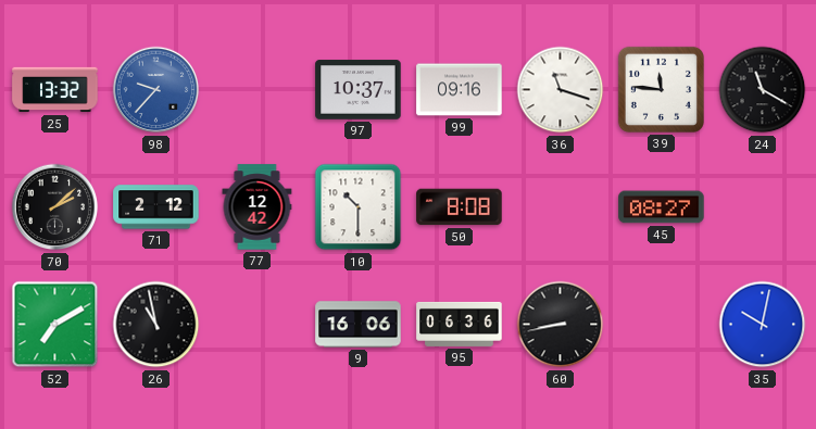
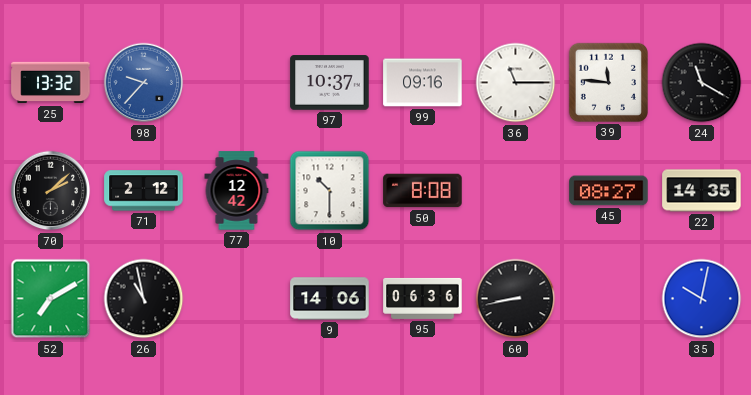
36: 11:18 -> 11:15
22: none -> 14:35
9: 16:06 -> 14:06
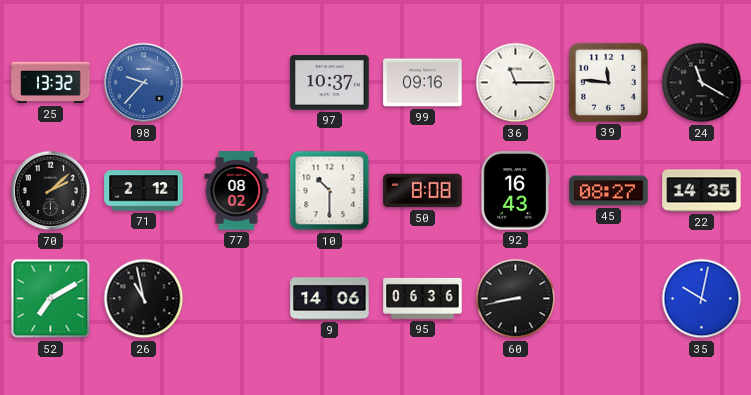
77: 12:42 -> 08:02
92: none -> 16:43
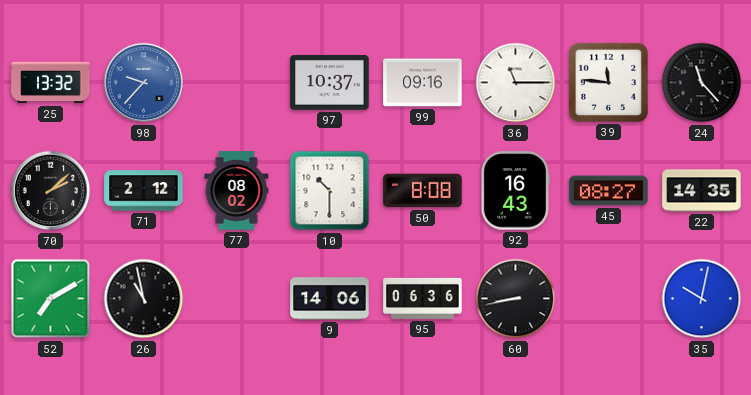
24: 11:20 -> 11:23
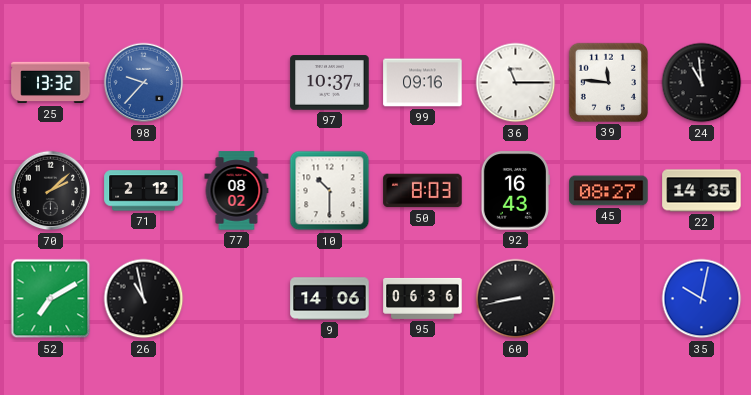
24: 11:23 -> 10:59
50: 8:08 -> 8:03
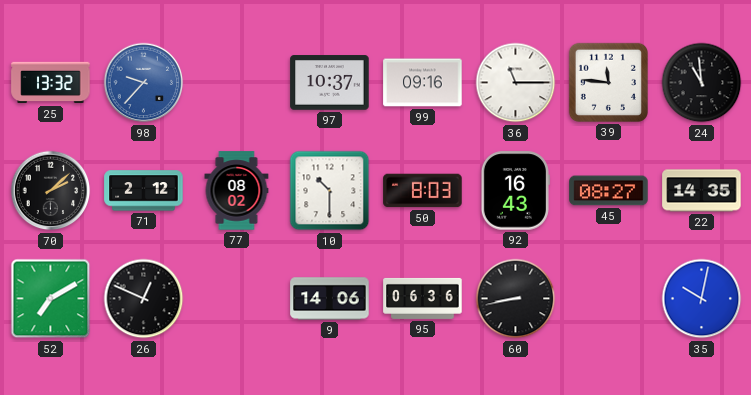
26: 10:58 -> 12:49
